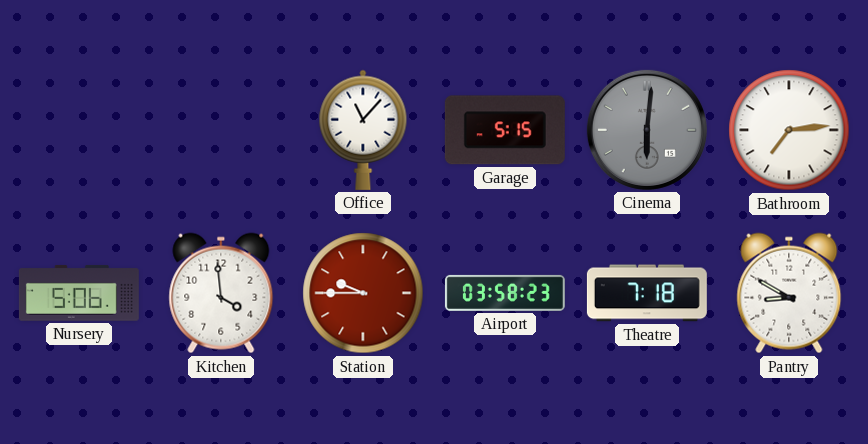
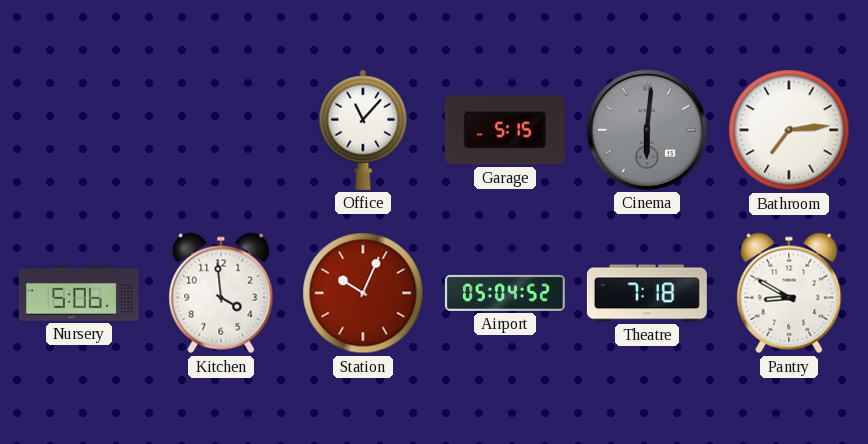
Station: 9:45 -> 10:04
Airport: 03:58 -> 05:04
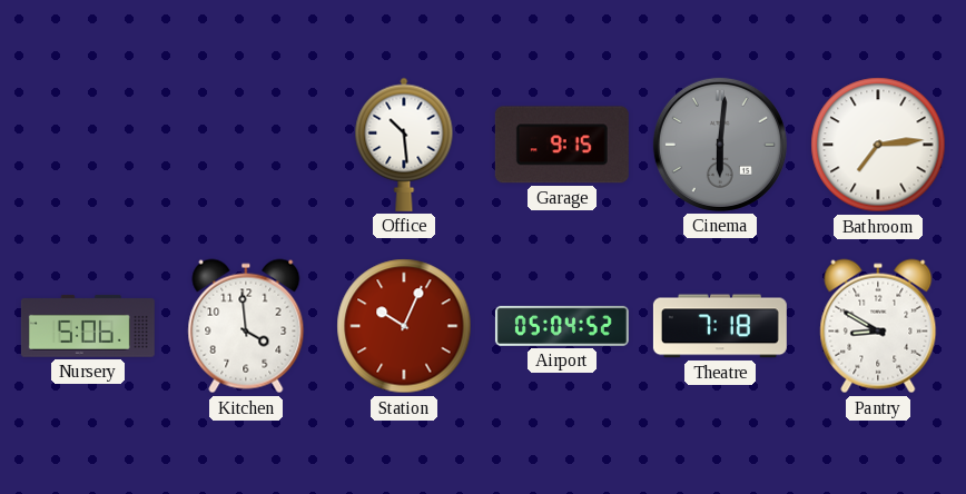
Office: 11:07 -> 10:29
Garage: 5:15 -> 9:15
